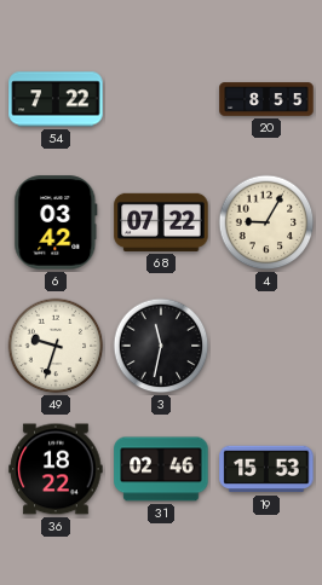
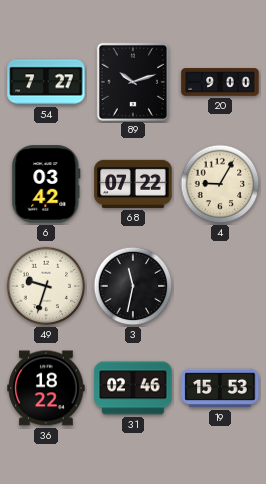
54: 7:22 -> 7:27
89: none -> 10:12
20: 8:55 -> 9:00
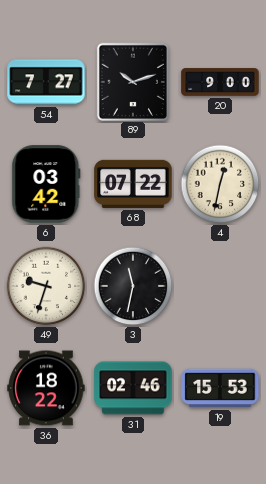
4: 9:05 -> 12:32
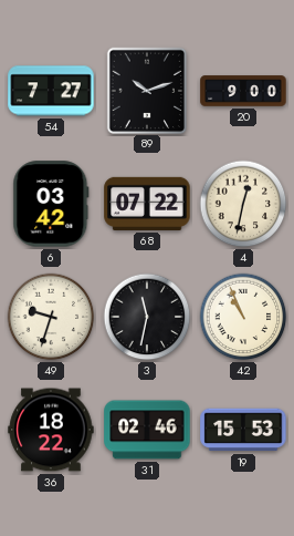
42: none -> 10:56
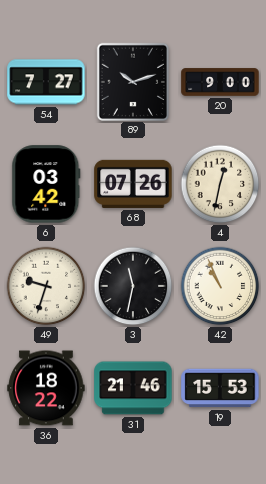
68: 07:22 -> 07:26
31: 02:46 -> 21:46
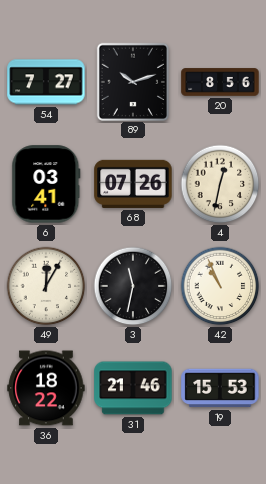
20: 9:00 -> 8:56
6: 03:42 -> 03:41
49: 9:33 -> 12:05
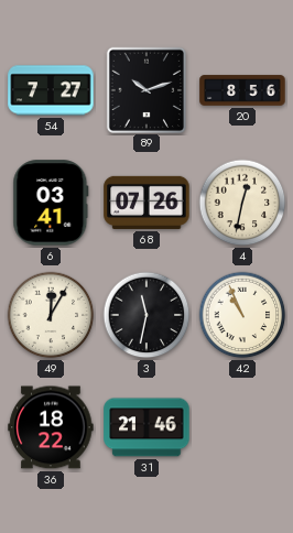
19: 15:53 -> none
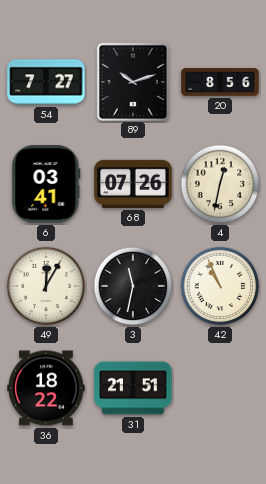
31: 21:46 -> 21:51
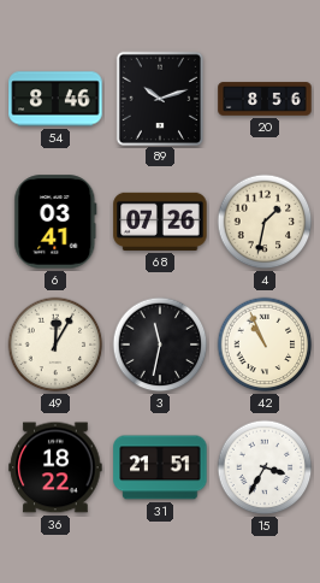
54: 7:27 -> 8:46
4: 12:32 -> 1:32
15: none -> 3:35
